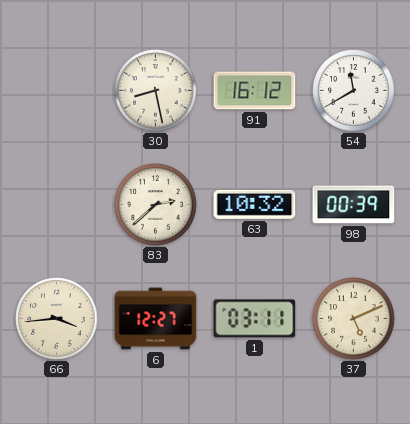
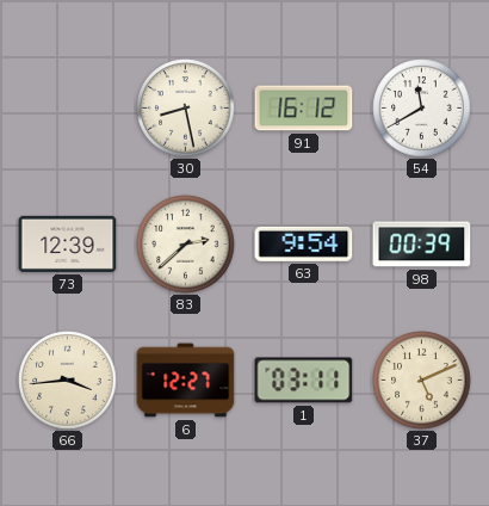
73: none -> 12:39
63: 10:32 -> 9:54
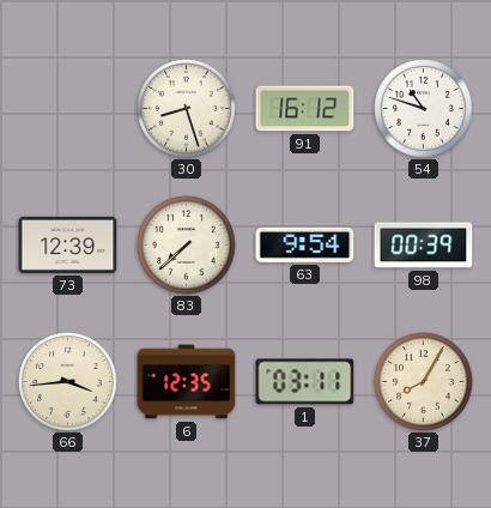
30: 8:28 -> 8:27
54: 11:40 -> 10:48
83: 2:38 -> 7:38
6: 12:27 -> 12:35
37: 5:11 -> 8:05
